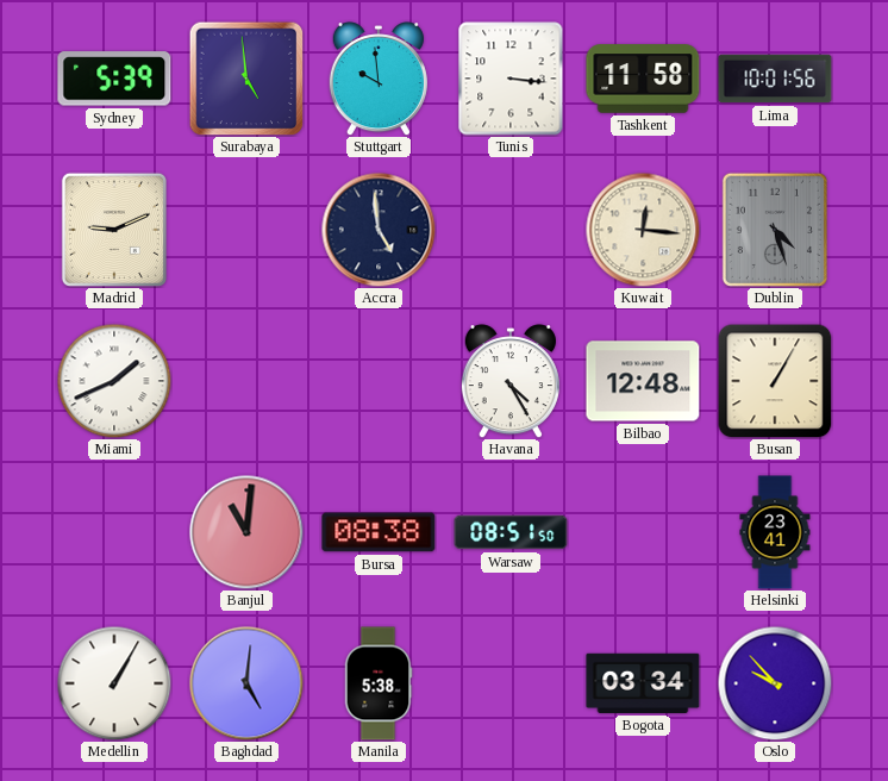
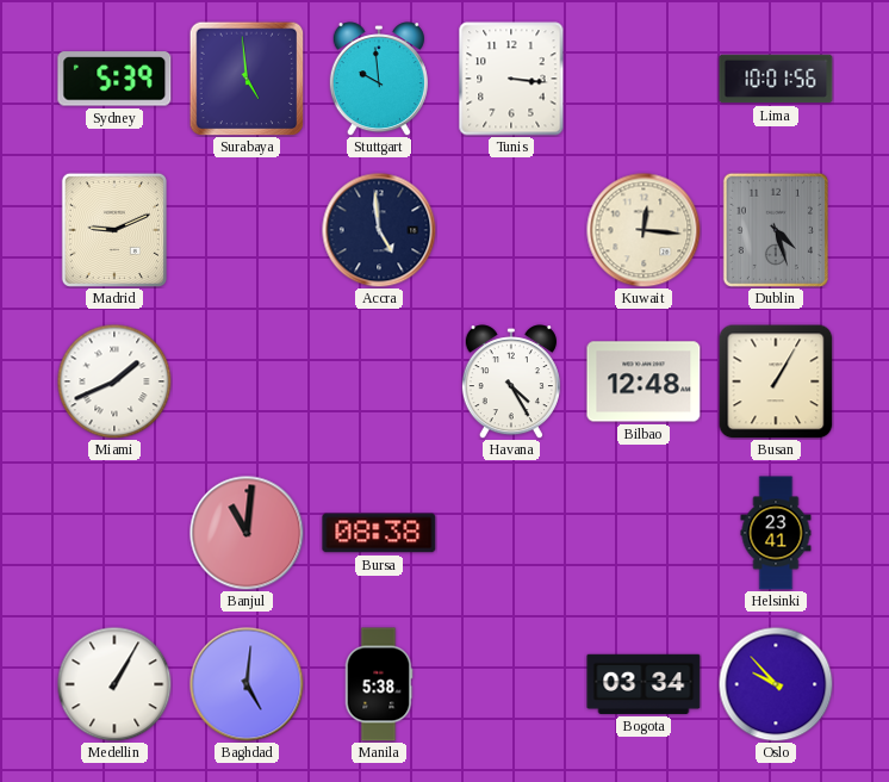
Tashkent: 11:58 -> none
Warsaw: 08:51 -> none
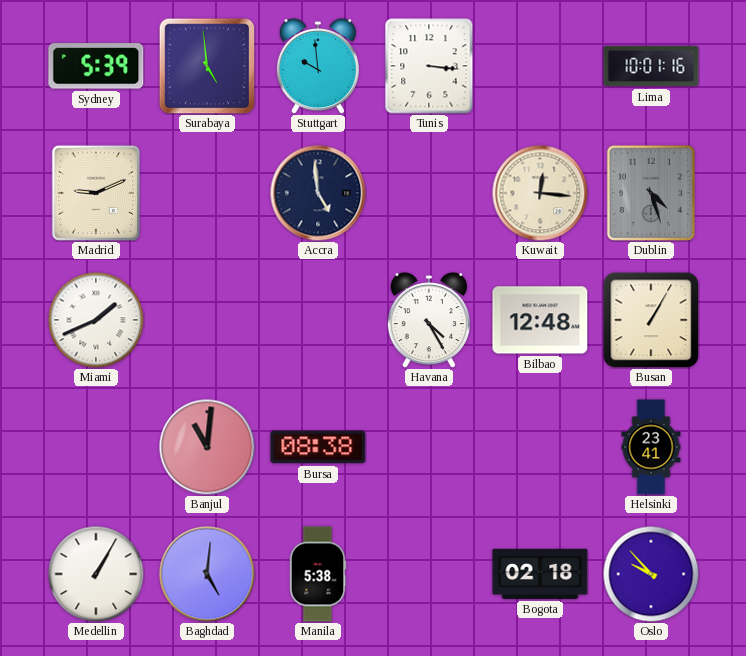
Lima: 10:01:56 -> 10:01:16
Bogota: 03:34 -> 02:18
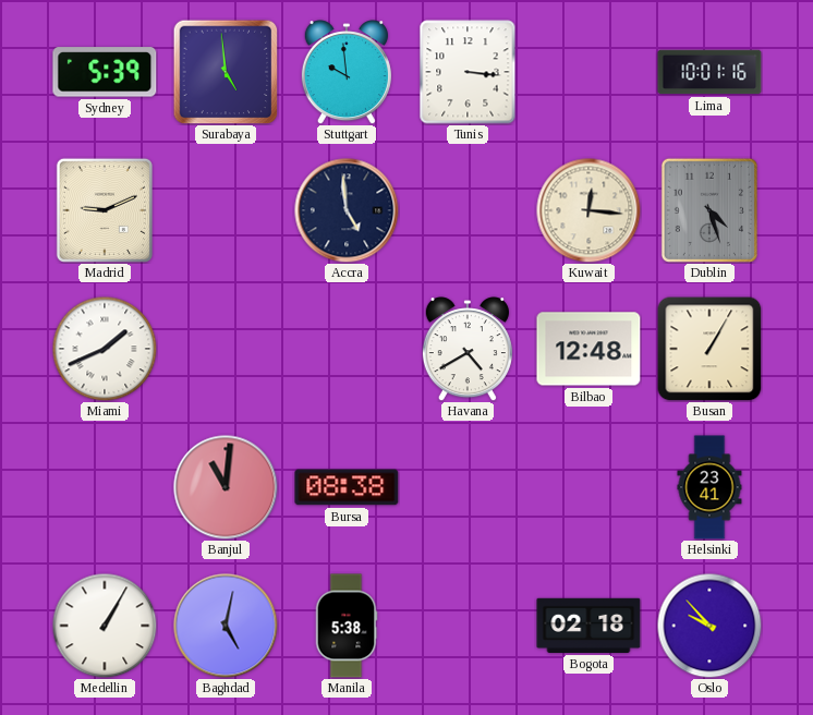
Havana: 4:25 -> 4:40
Baghdad: 5:01 -> 5:02
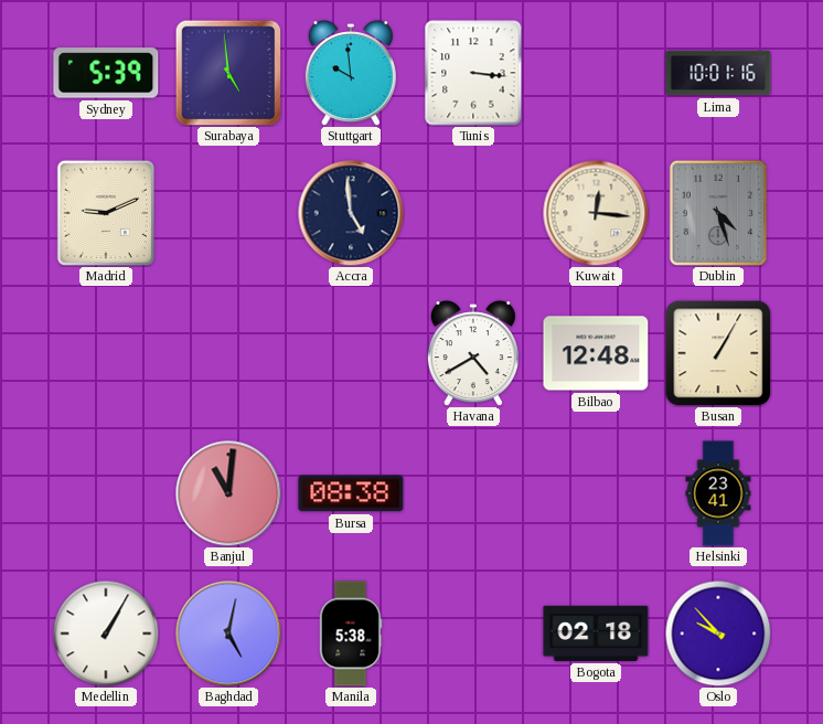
Miami: 1:41 -> none
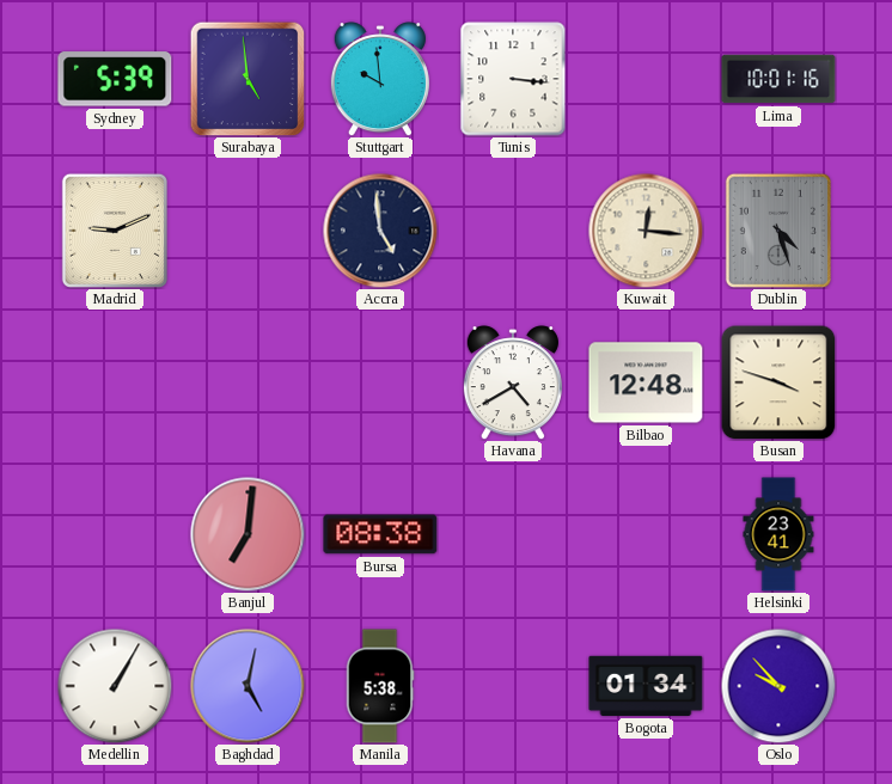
Busan: 1:05 -> 3:48
Banjul: 11:01 -> 7:01
Bogota: 02:18 -> 01:34
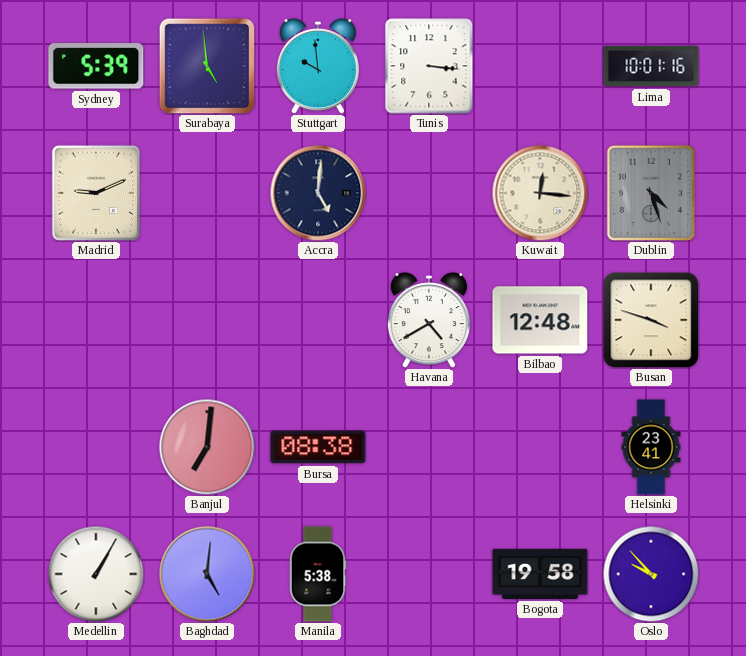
Accra: 4:59 -> 5:01
Baghdad: 5:02 -> 5:01
Bogota: 01:34 -> 19:58
